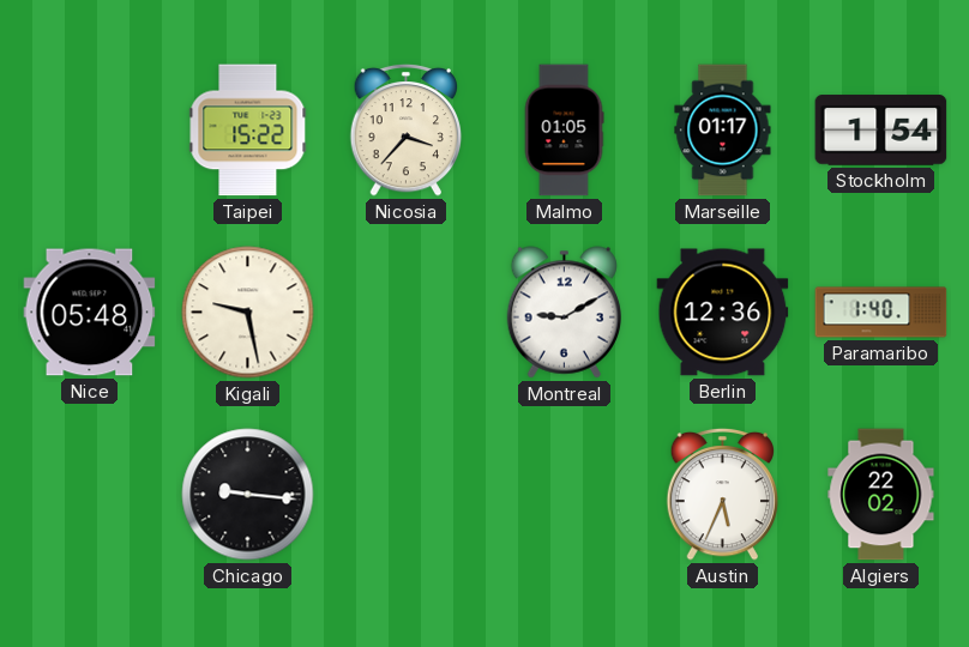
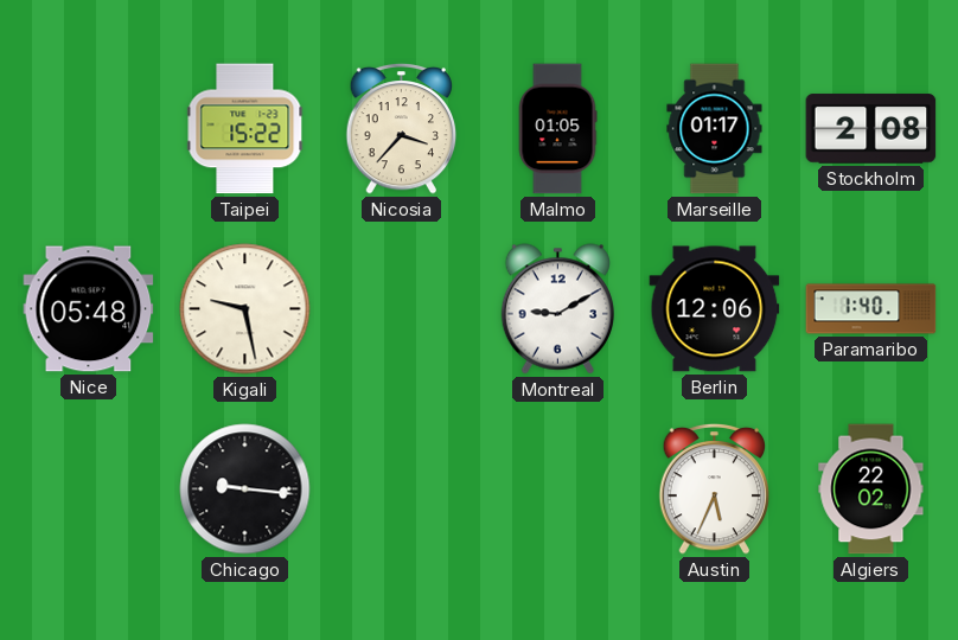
Stockholm: 1:54 -> 2:08
Berlin: 12:36 -> 12:06
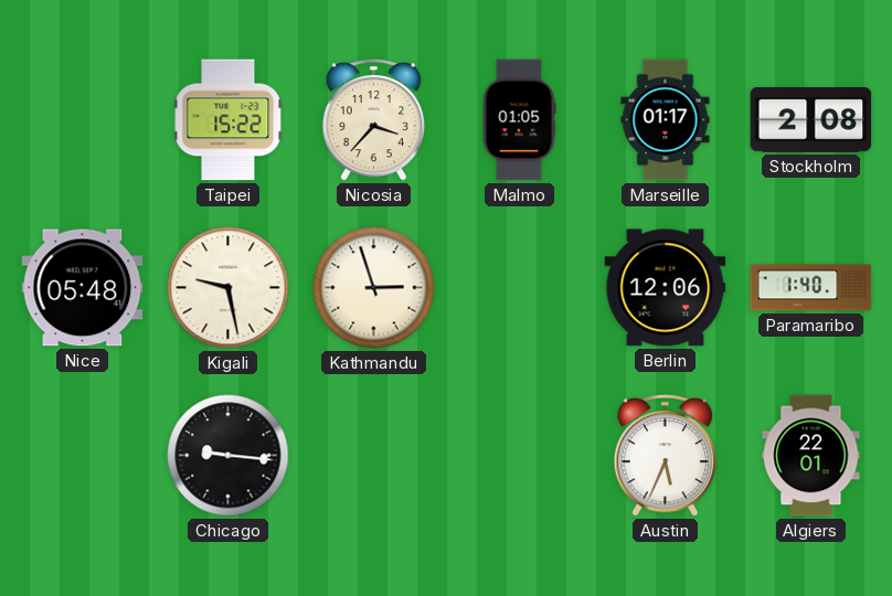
Kathmandu: none -> 2:57
Montreal: 9:10 -> none
Algiers: 22:02 -> 22:01
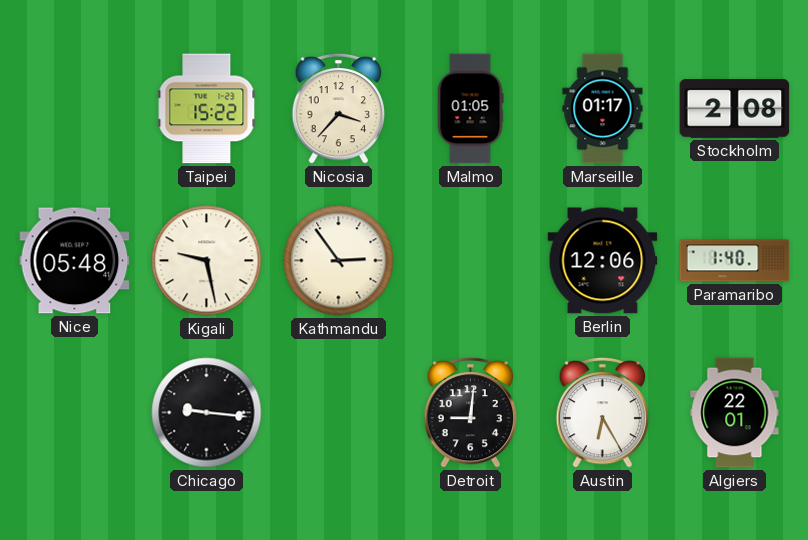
Kathmandu: 2:57 -> 2:54
Detroit: none -> 9:01
Austin: 5:34 -> 6:25
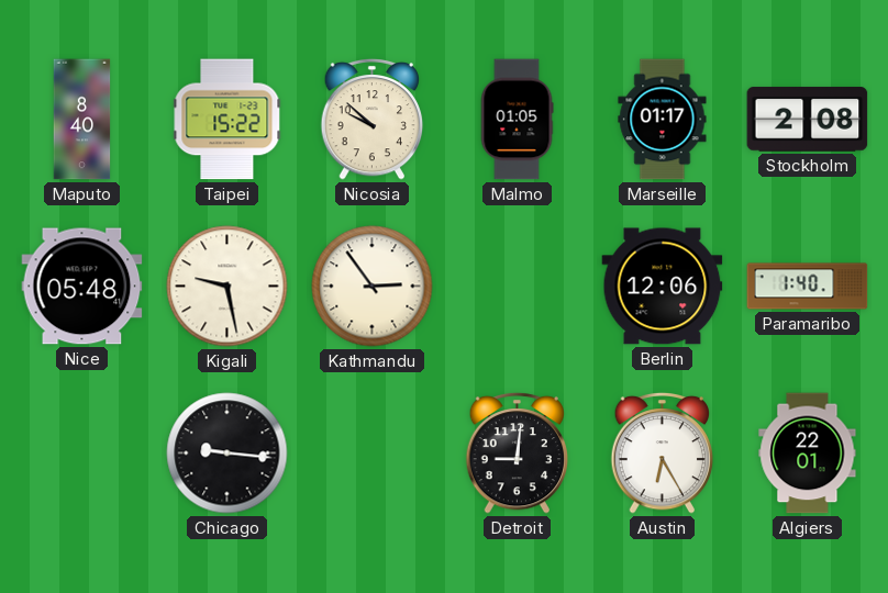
Maputo: none -> 8:40
Nicosia: 3:37 -> 9:52
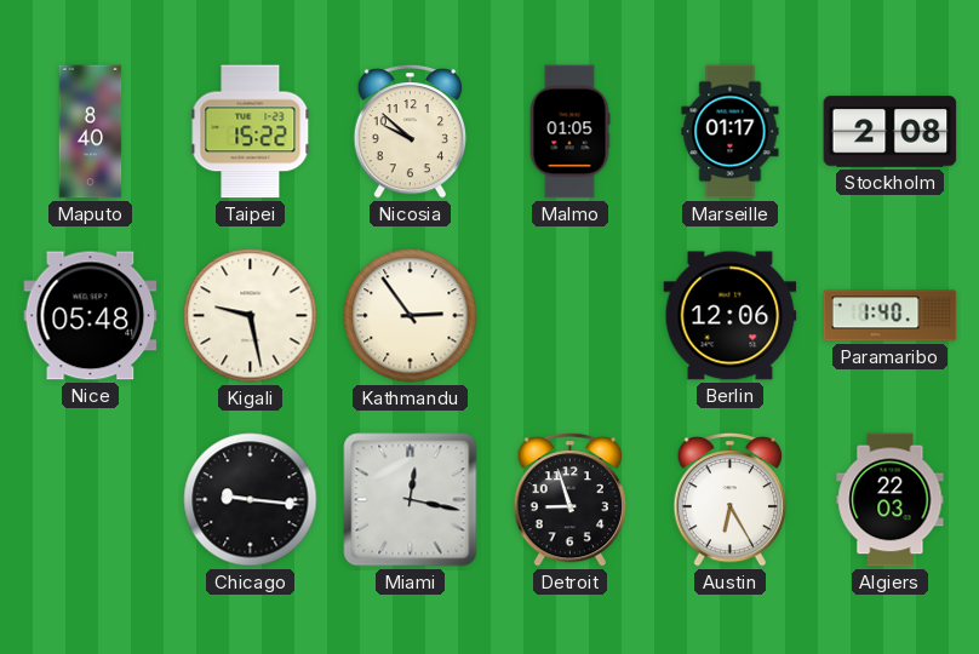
Miami: none -> 12:17
Detroit: 9:01 -> 8:57
Algiers: 22:01 -> 22:03
